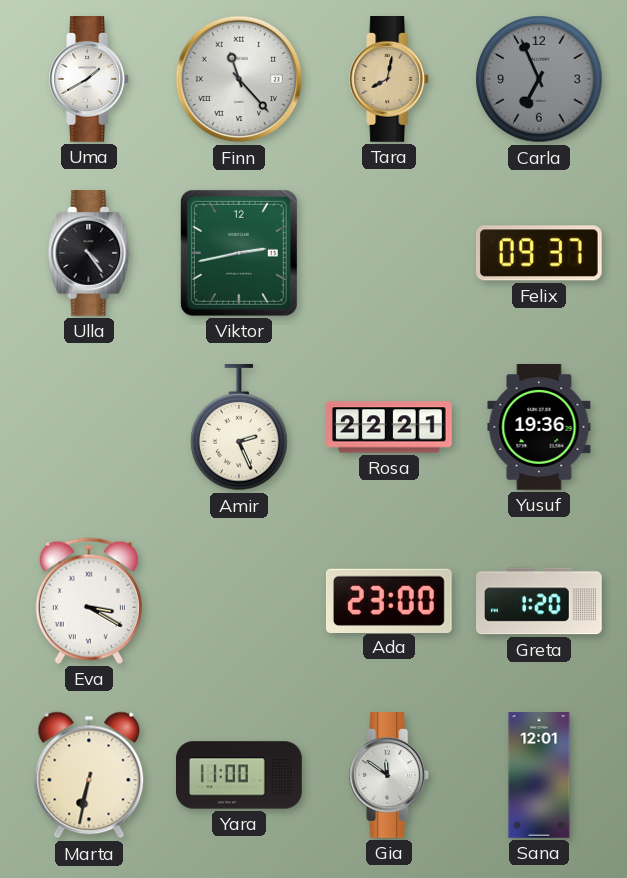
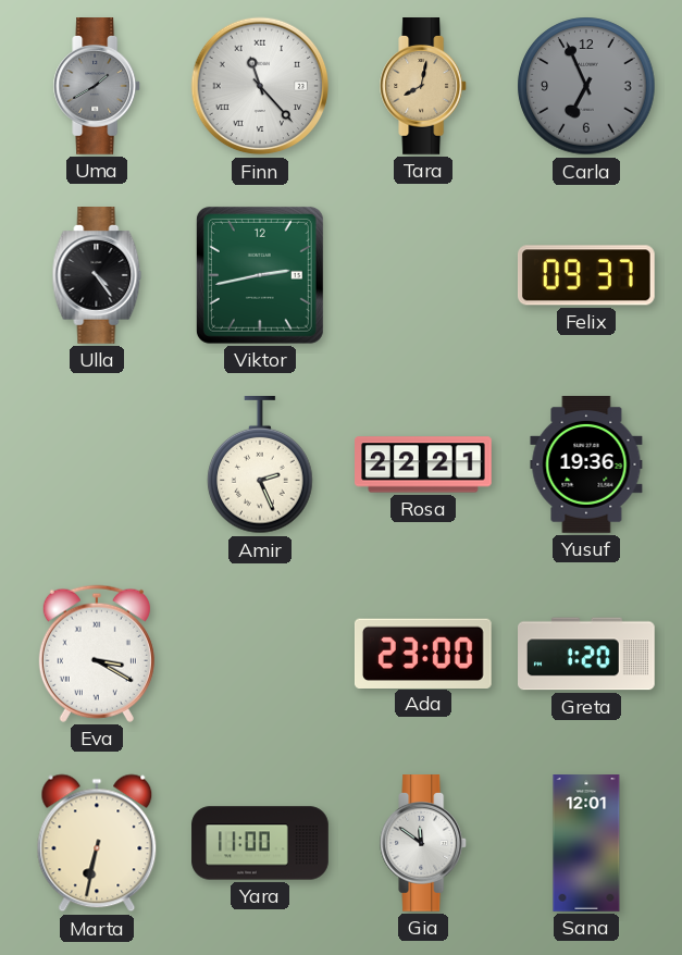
Uma dial: white -> grey
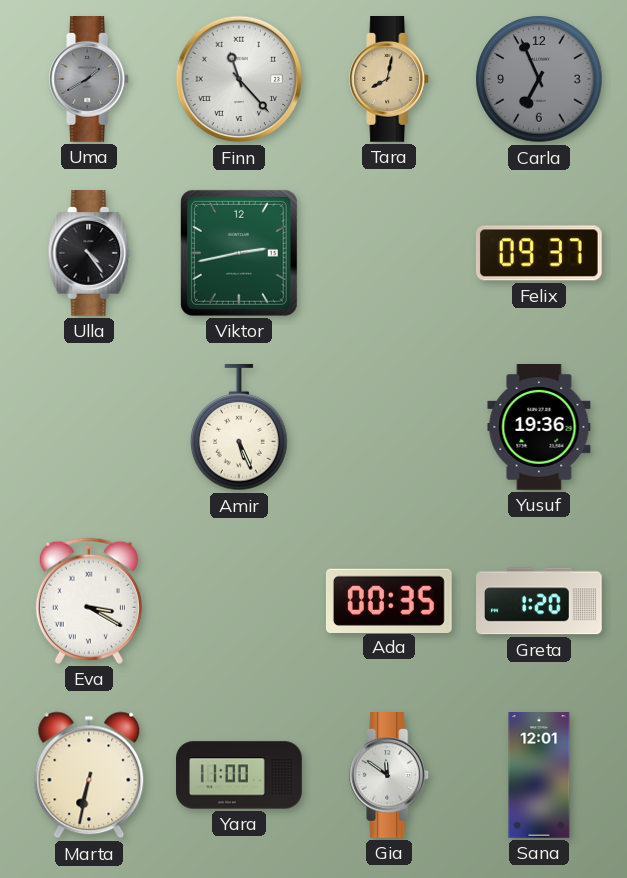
Amir: 2:26 -> 5:26
Rosa: 22:21 -> none
Ada: 23:00 -> 00:35
